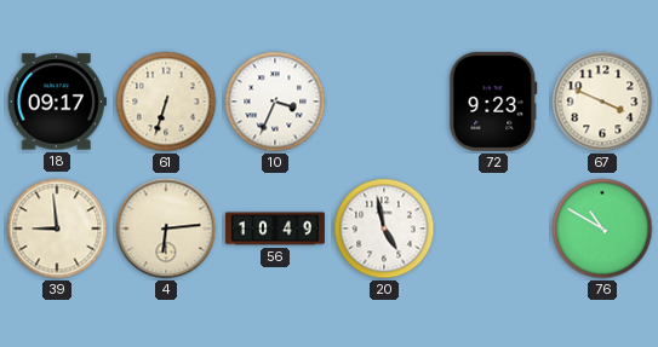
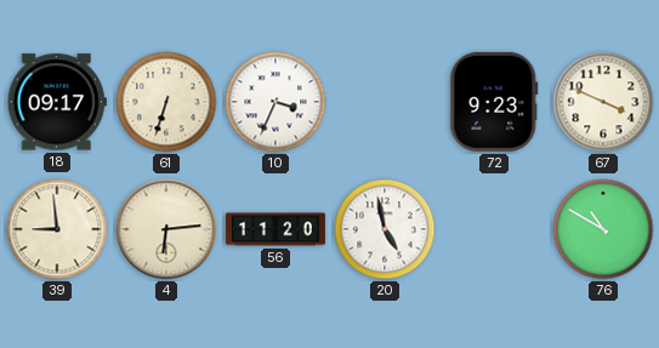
56: 10:49 -> 11:20
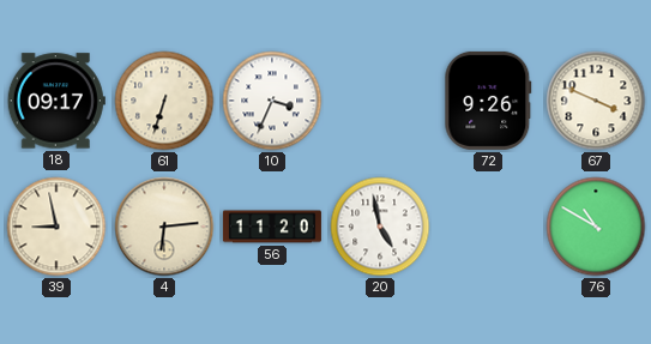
72: 9:23 -> 9:26
39: 8:59 -> 8:58
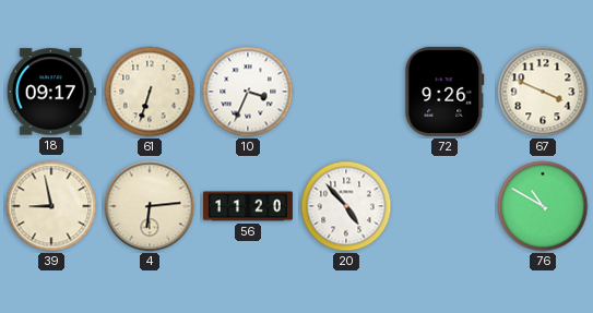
20: 4:58 -> 4:53
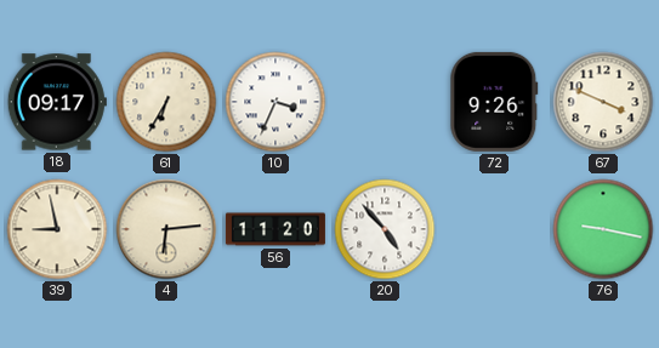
61: 6:33 -> 6:35
76: 10:50 -> 9:17
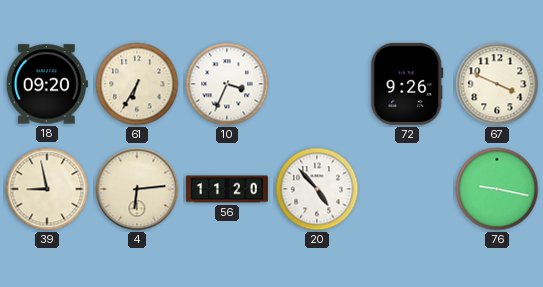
18: 09:17 -> 09:20
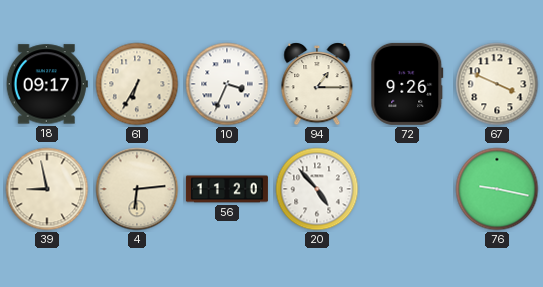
18: 09:20 -> 09:17
94: none -> 1:15
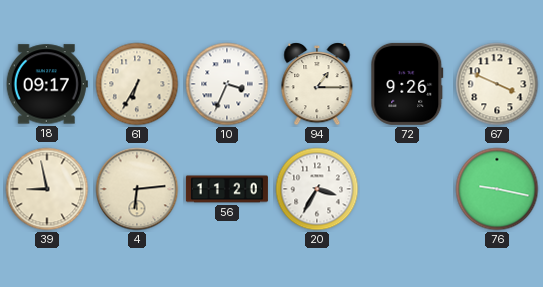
20: 4:53 -> 3:35
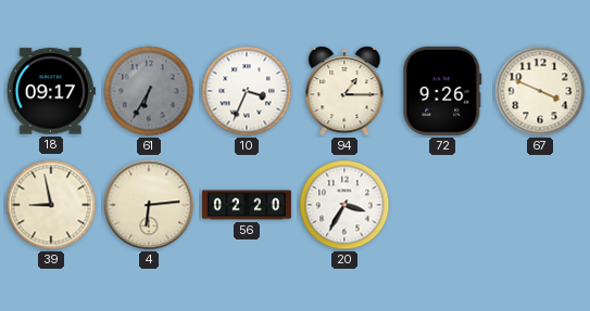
61 dial: cream -> grey
56: 11:20 -> 02:20
76: 9:17 -> none
